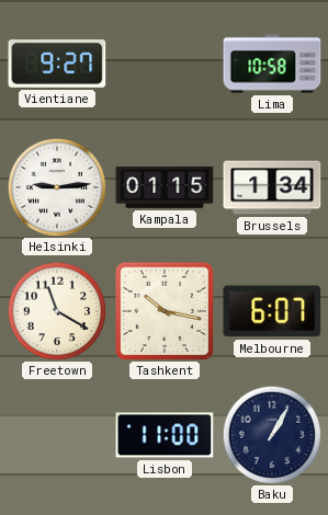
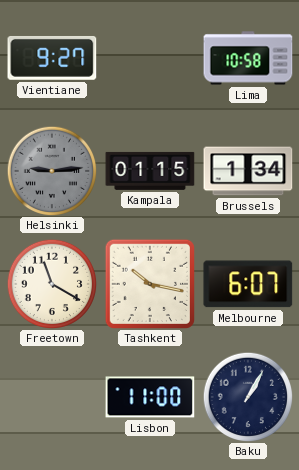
Helsinki dial: white -> grey
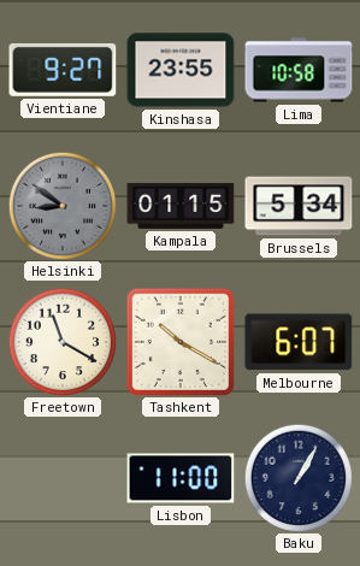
Kinshasa: none -> 23:55
Helsinki: 9:14 -> 8:51
Brussels: 1:34 -> 5:34
Tashkent: 10:17 -> 10:20
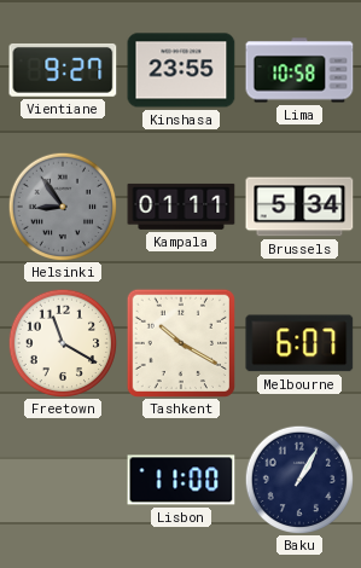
Helsinki: 8:51 -> 8:54
Kampala: 01:15 -> 01:11
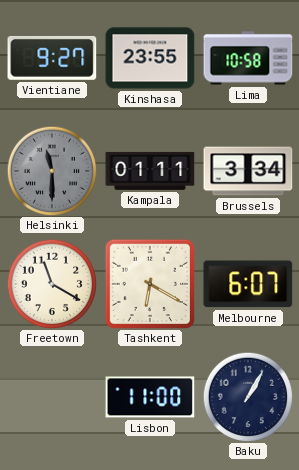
Helsinki: 8:54 -> 11:30
Brussels: 5:34 -> 3:34
Tashkent: 10:20 -> 6:20
